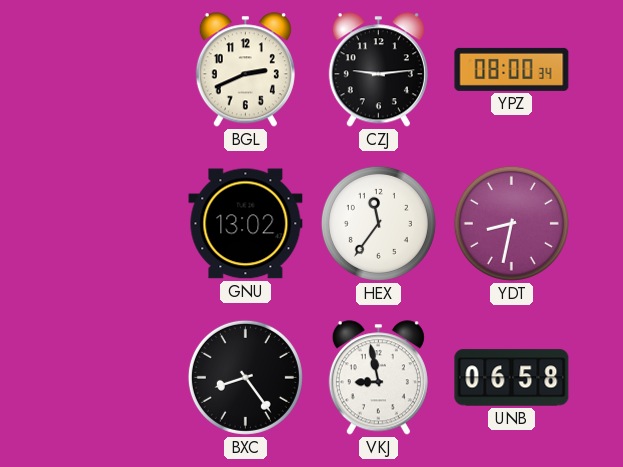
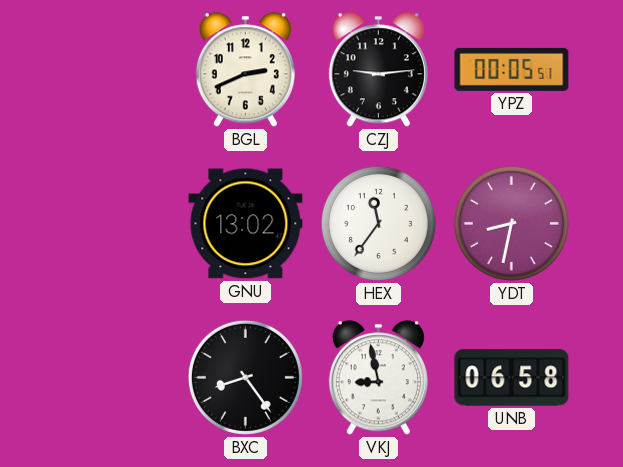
YPZ: 08:00 -> 00:05
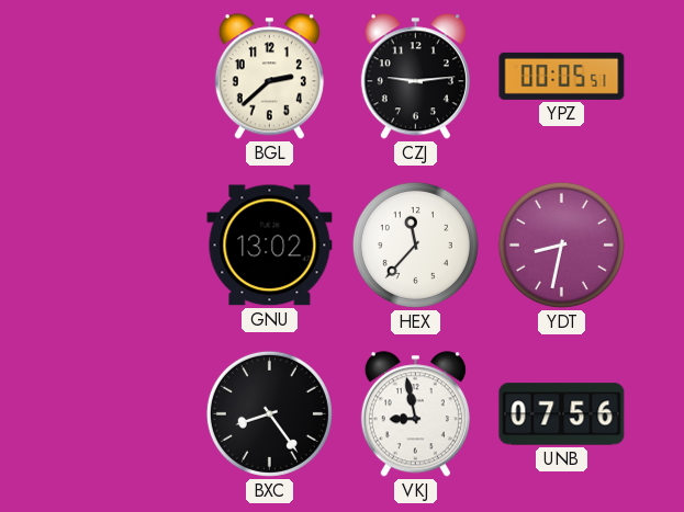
BGL: 2:41 -> 2:38
HEX: 11:36 -> 11:37
UNB: 06:58 -> 07:56
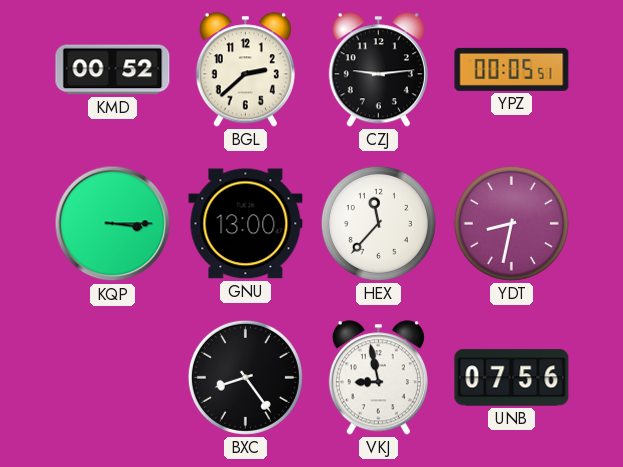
KMD: none -> 00:52
KQP: none -> 3:15
GNU: 13:02 -> 13:00
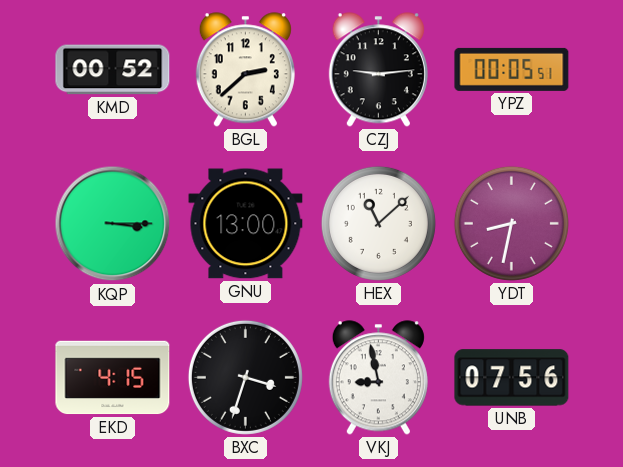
HEX: 11:37 -> 11:08
EKD: none -> 4:15
BXC: 8:24 -> 3:33
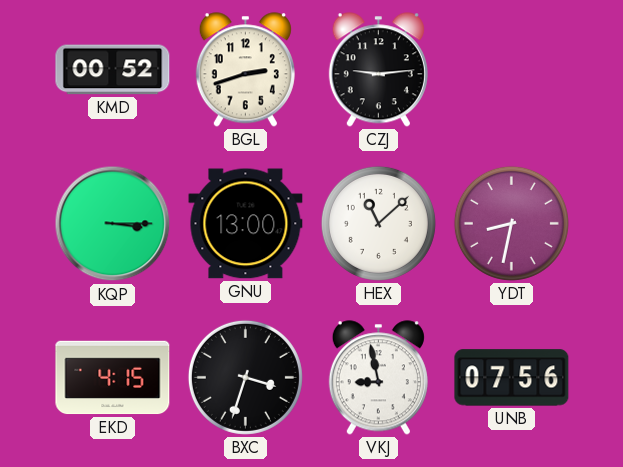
BGL: 2:38 -> 2:42
YPZ: 00:05 -> none
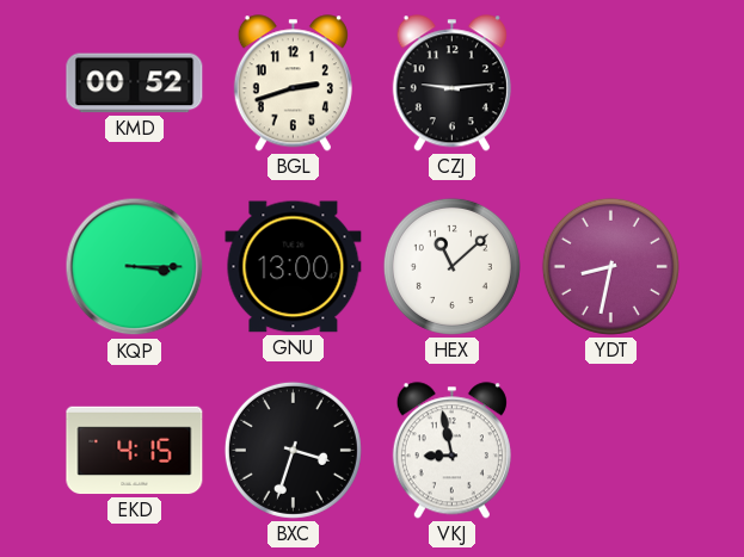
UNB: 07:56 -> none
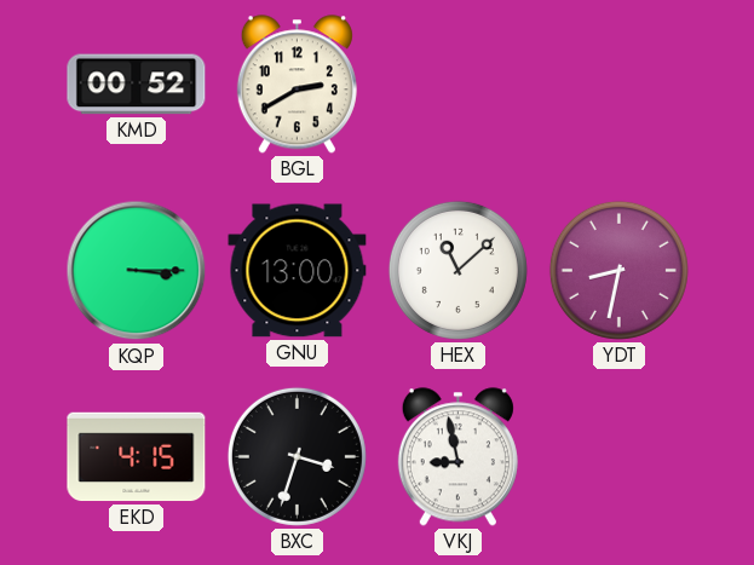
BGL: 2:42 -> 2:40
CZJ: 9:14 -> none
